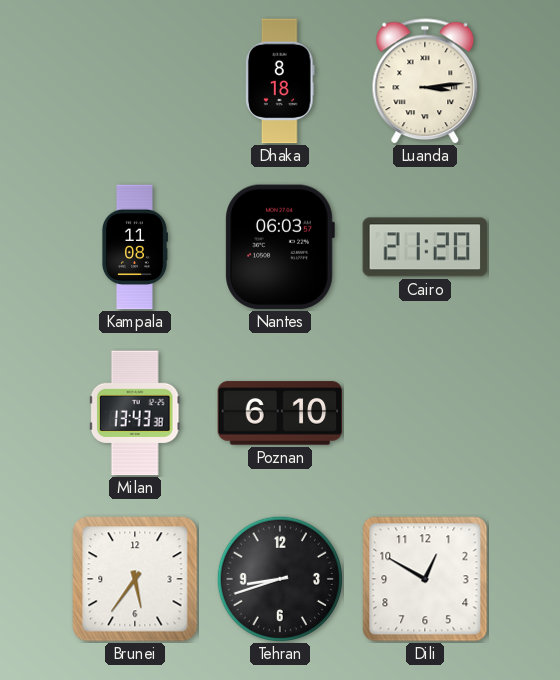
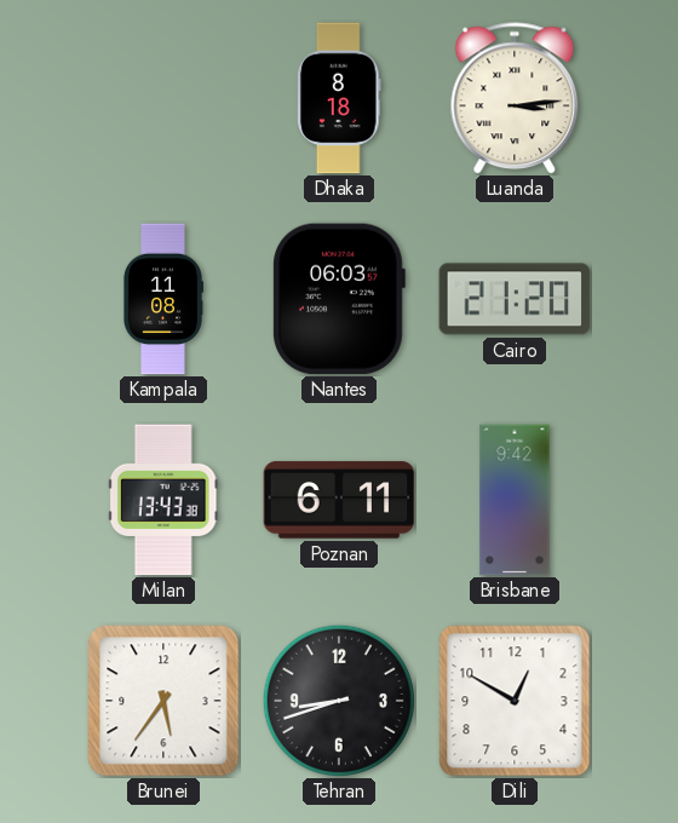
Poznan: 6:10 -> 6:11
Brisbane: none -> 9:42
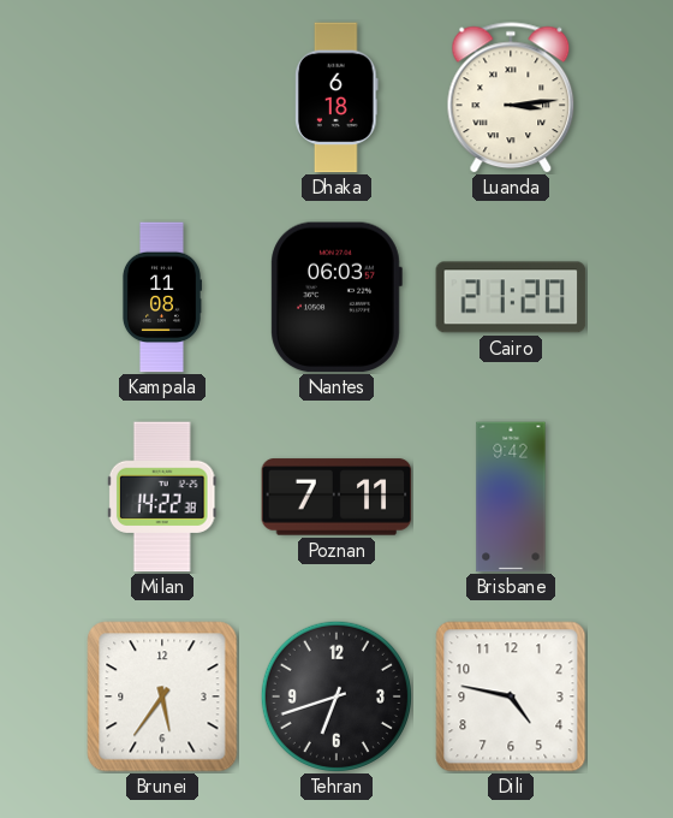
Dhaka: 8:18 -> 6:18
Milan: 13:43 -> 14:22
Poznan: 6:11 -> 7:11
Tehran: 8:42 -> 6:42
Dili: 12:50 -> 4:47
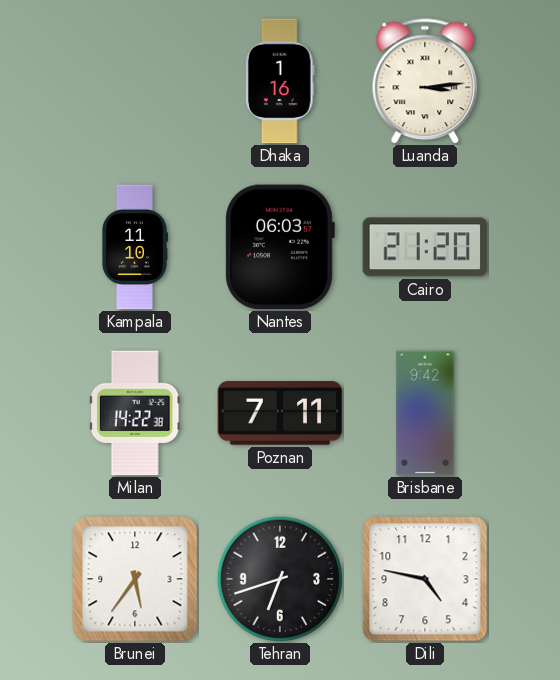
Dhaka: 6:18 -> 1:16
Kampala: 11:08 -> 11:10
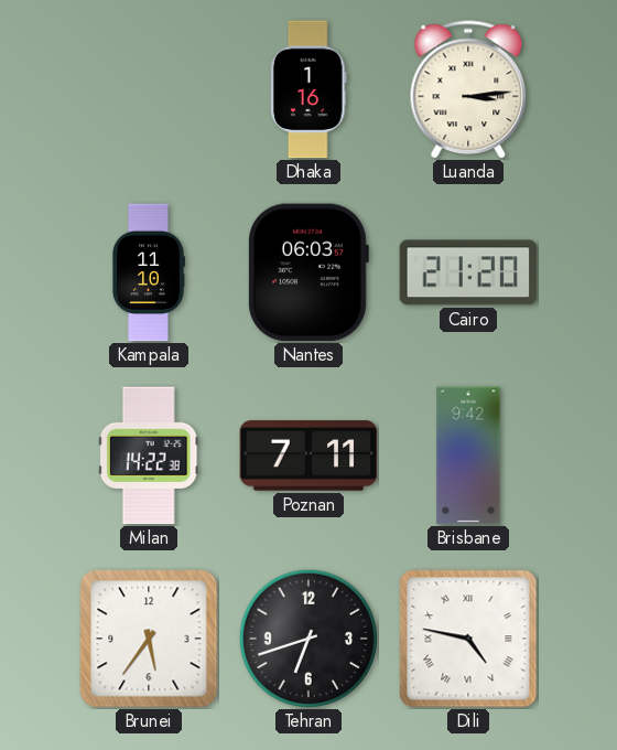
Dili numerals: Arabic -> Roman
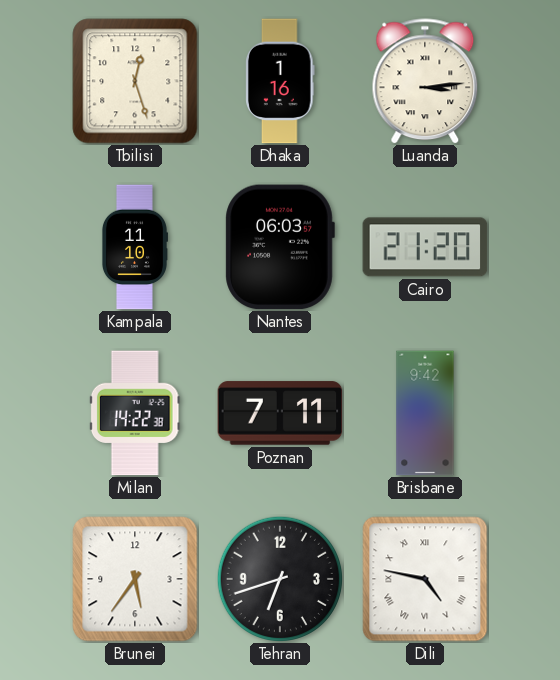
Tbilisi: none -> 12:27
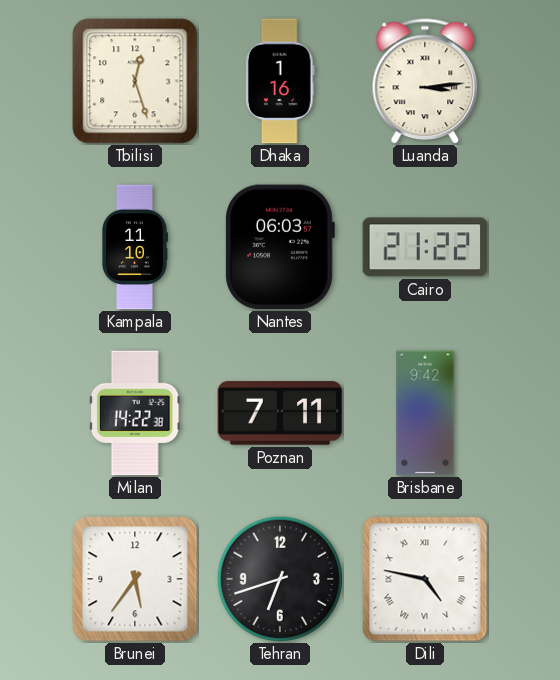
Cairo: 21:20 -> 21:22
